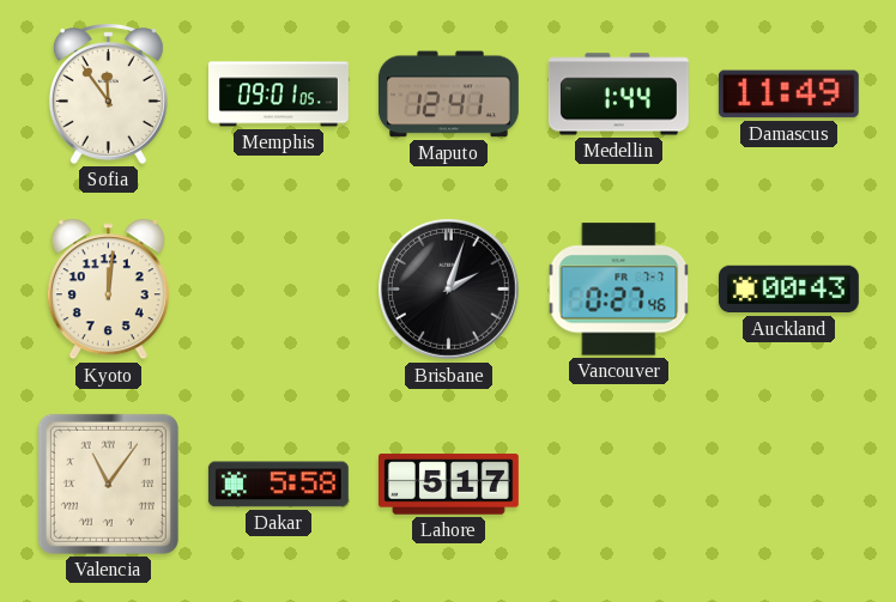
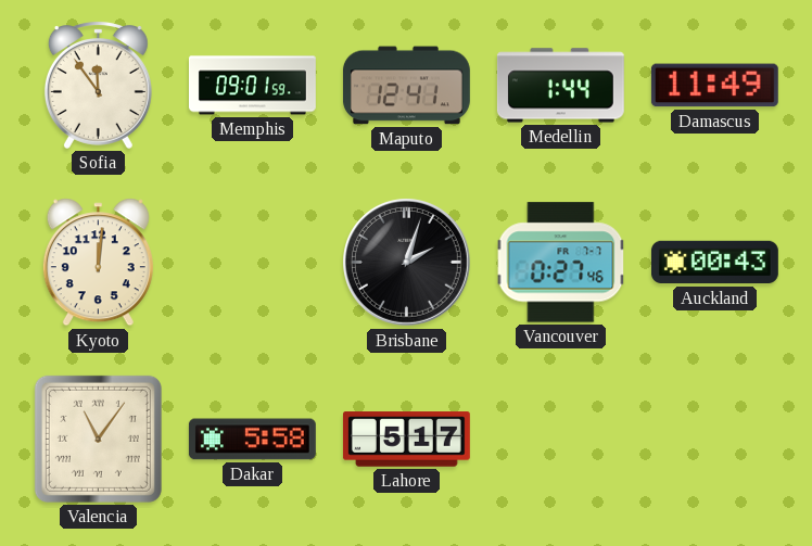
Memphis: 09:01:05 -> 09:01:59
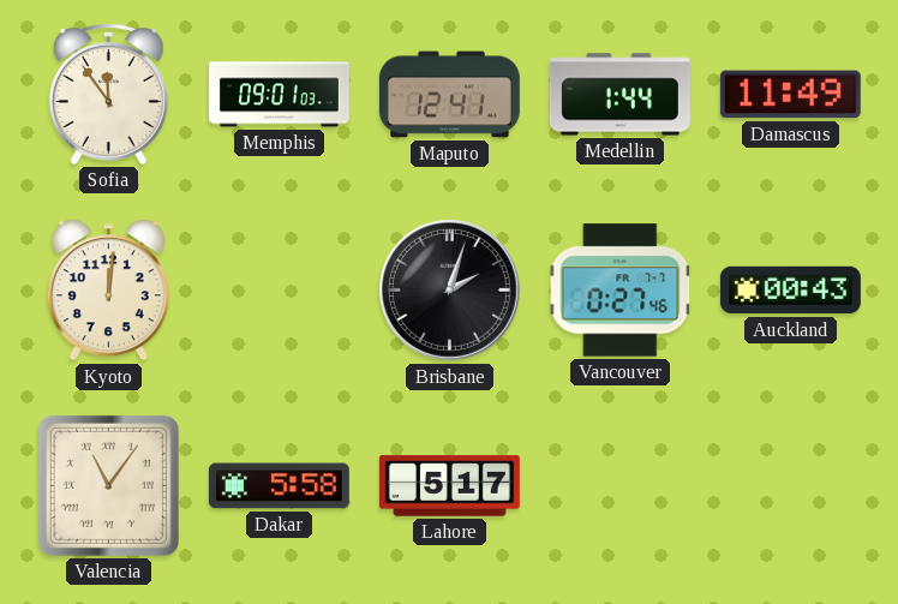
Memphis: 09:01:59 -> 09:01:03
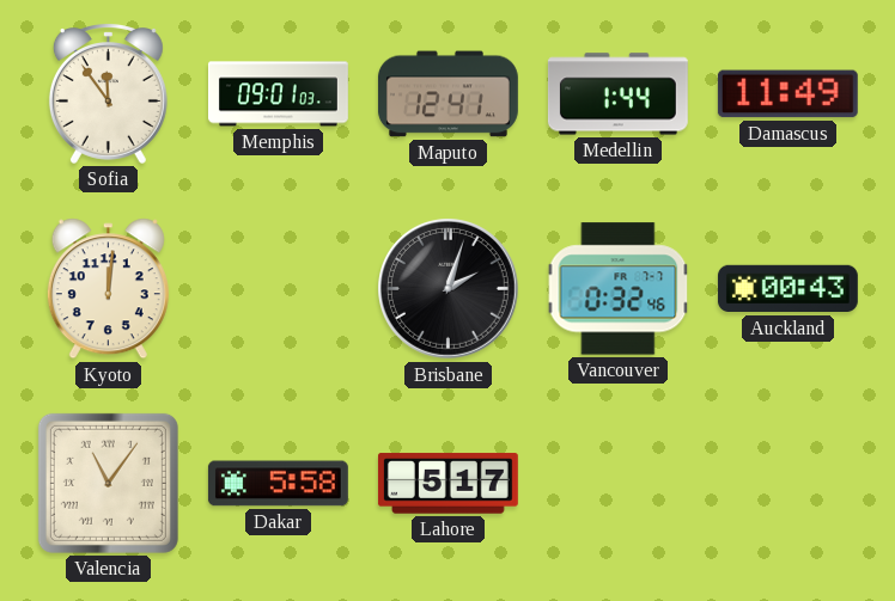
Vancouver: 0:27 -> 0:32
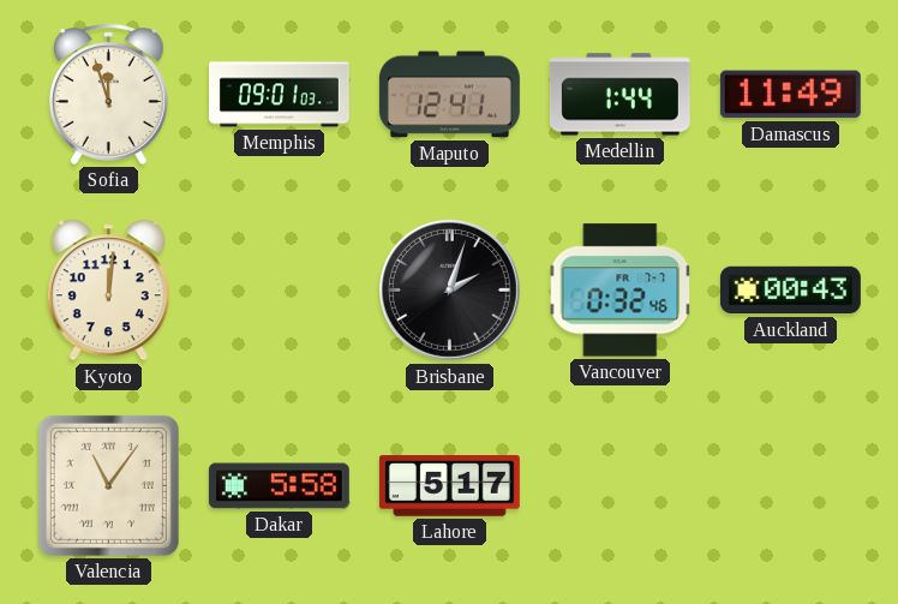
Sofia: 11:54 -> 11:57
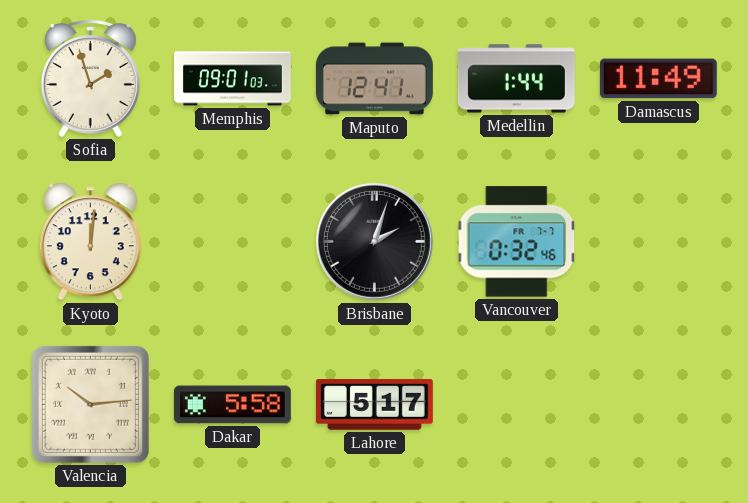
Sofia: 11:57 -> 1:57
Auckland: 00:43 -> none
Valencia: 11:06 -> 10:14
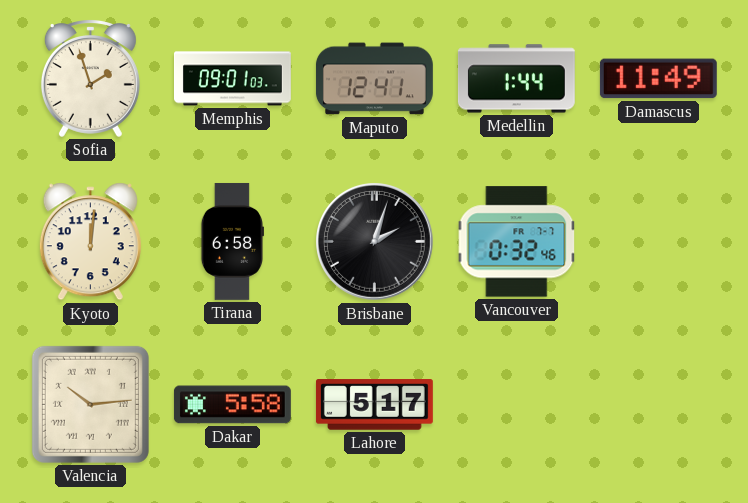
Tirana: none -> 6:58
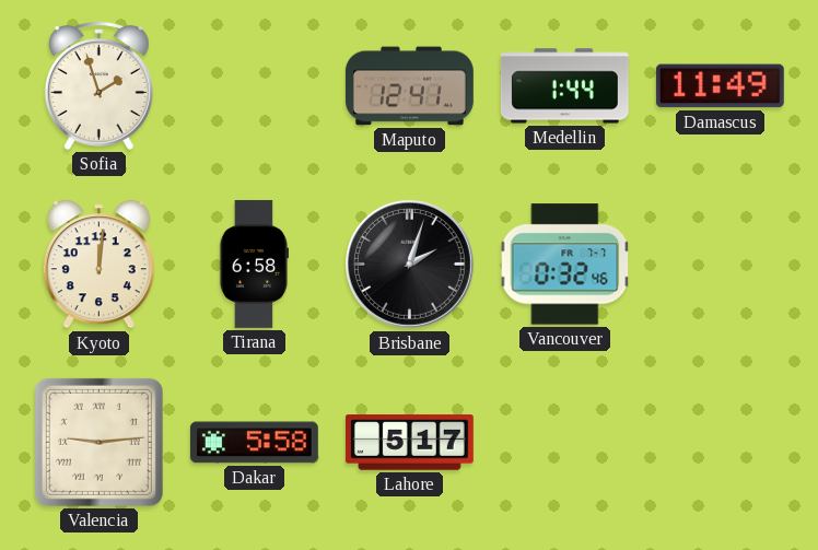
Memphis: 09:01 -> none
Valencia: 10:14 -> 9:14
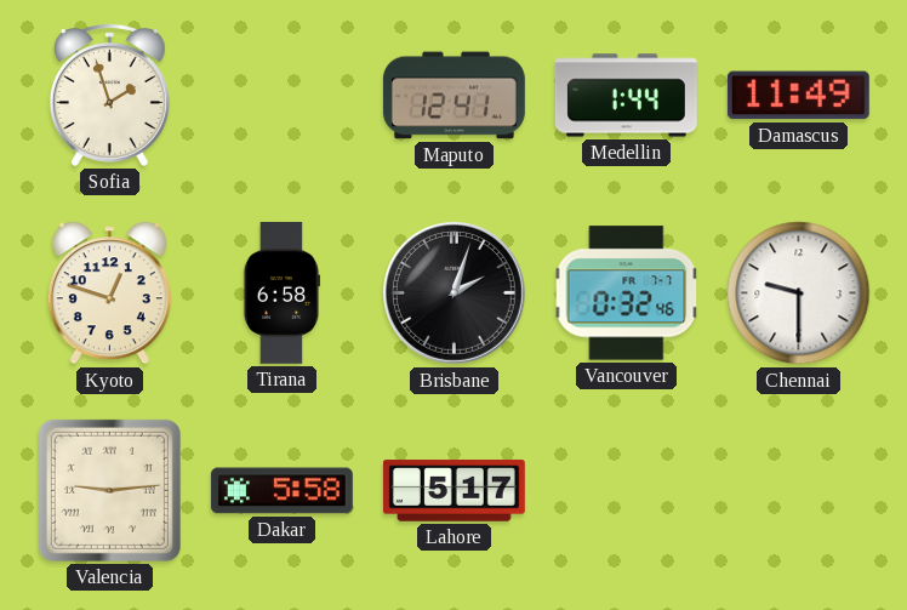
Kyoto: 12:01 -> 12:48
Chennai: none -> 9:30
